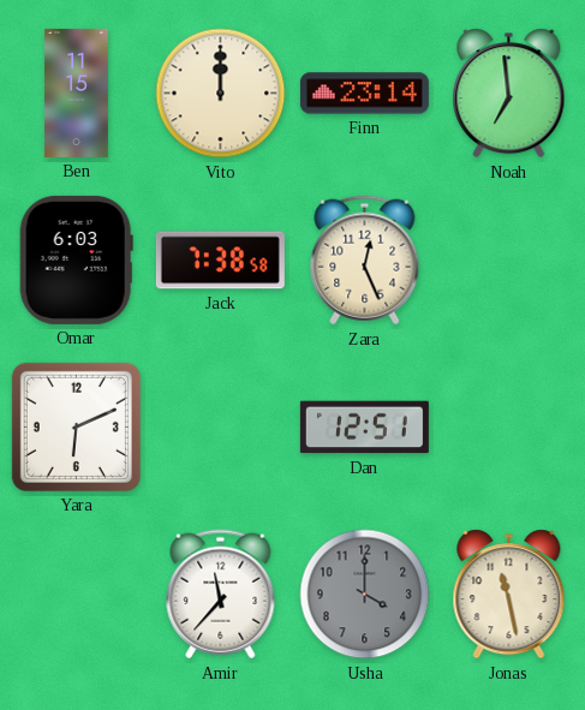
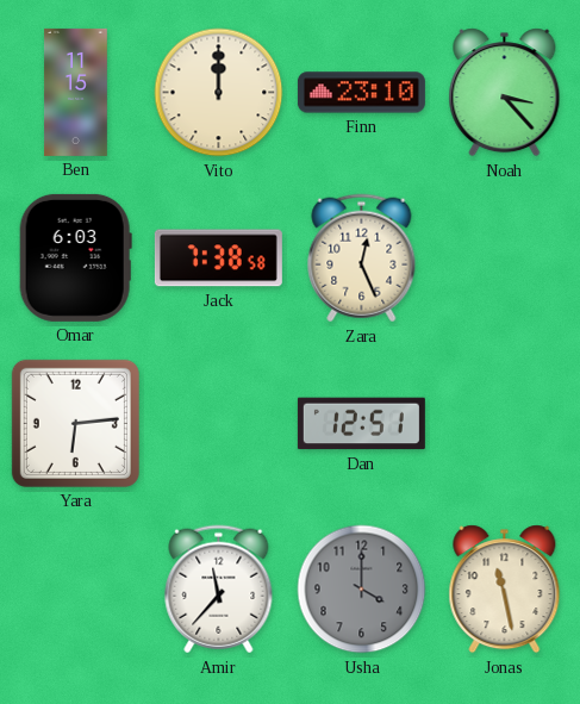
Finn: 23:14 -> 23:10
Noah: 6:59 -> 3:23
Yara: 6:11 -> 6:14
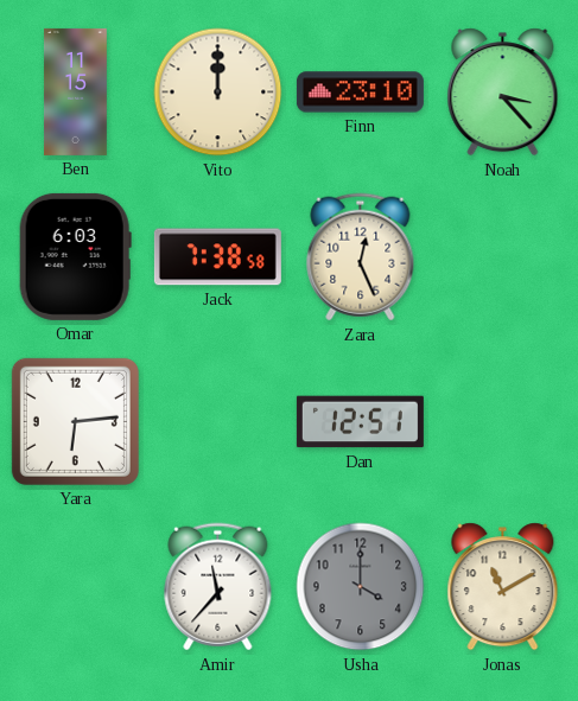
Jonas: 11:28 -> 11:10
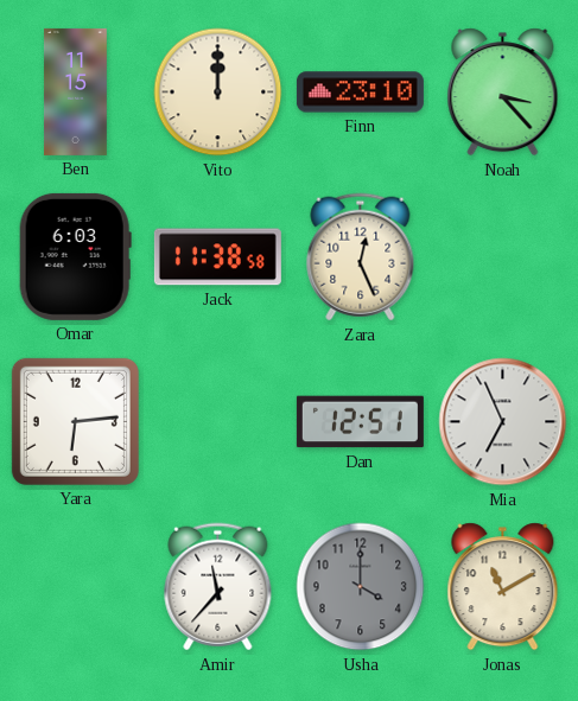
Jack: 7:38 -> 11:38
Mia: none -> 6:56
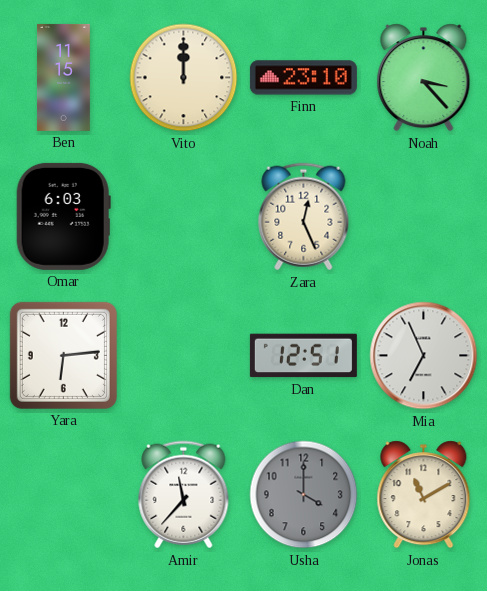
Jack: 11:38 -> none
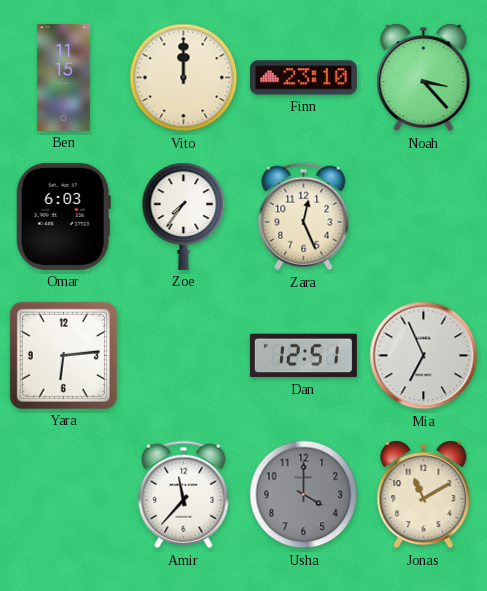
Zoe: none -> 7:36
